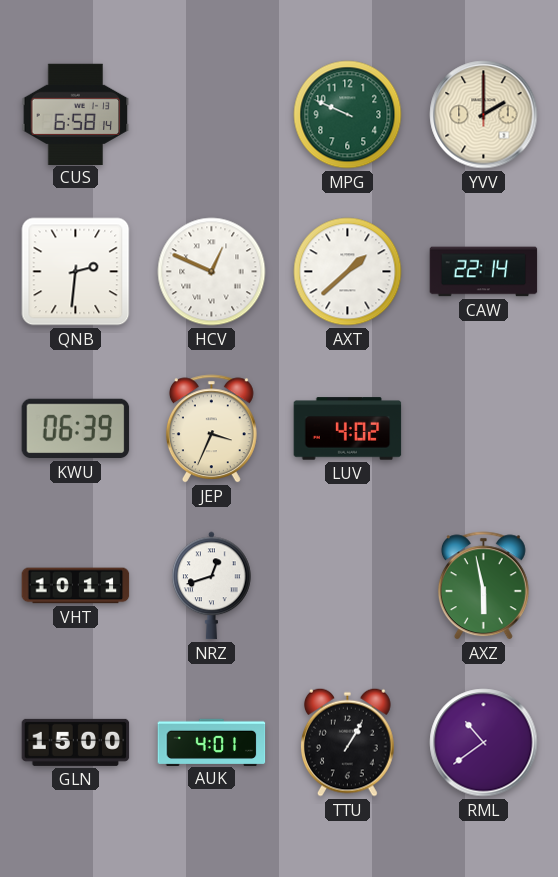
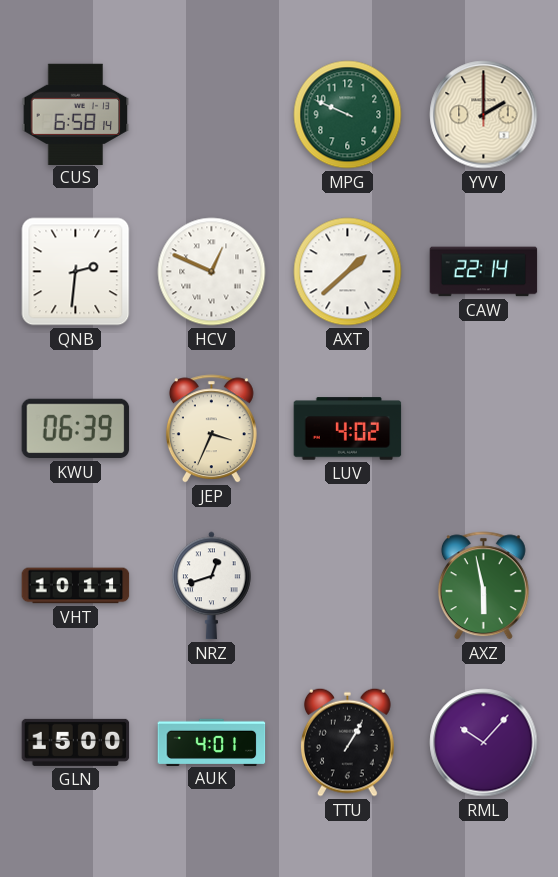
RML: 10:39 -> 10:07
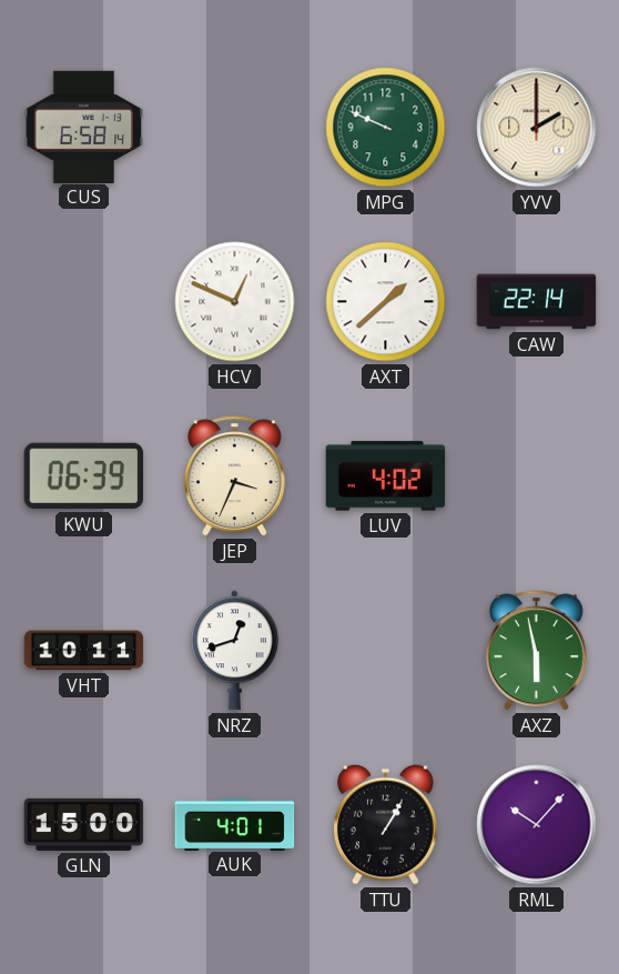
QNB: 2:31 -> none
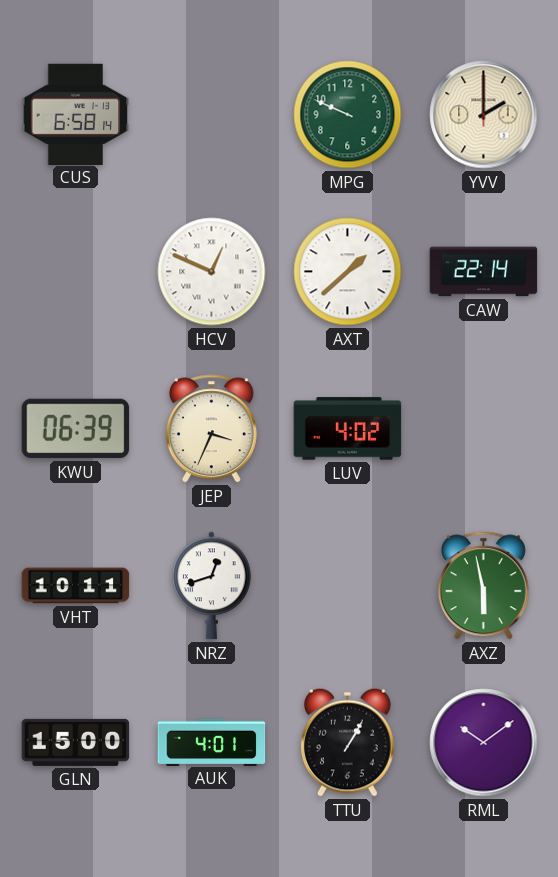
RML: 10:07 -> 10:09
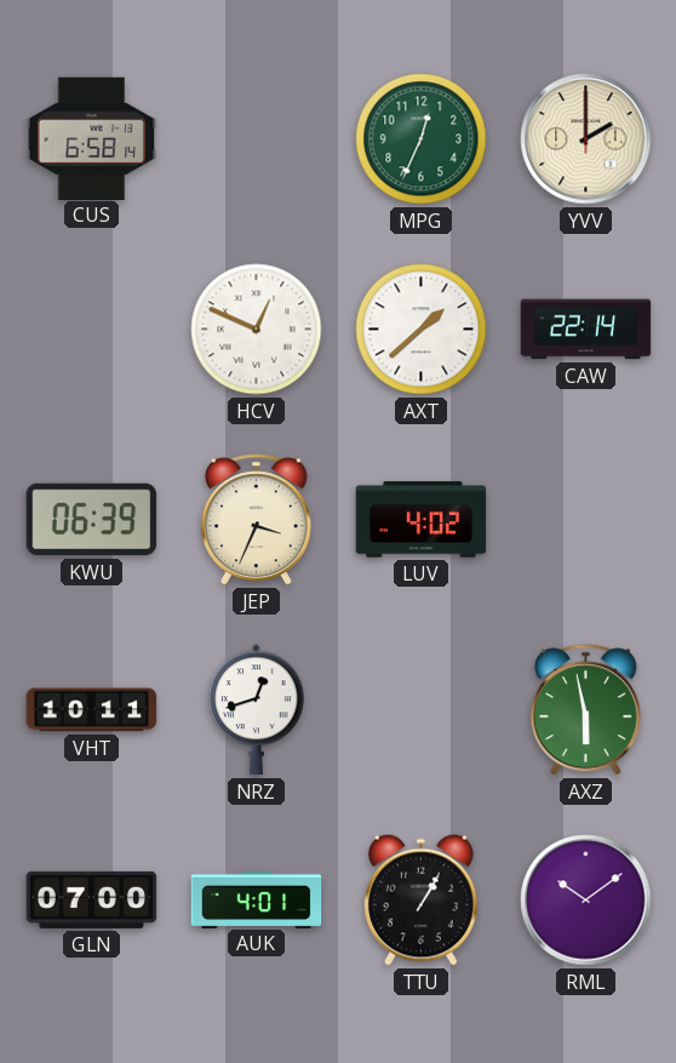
MPG: 9:49 -> 12:34
GLN: 15:00 -> 07:00
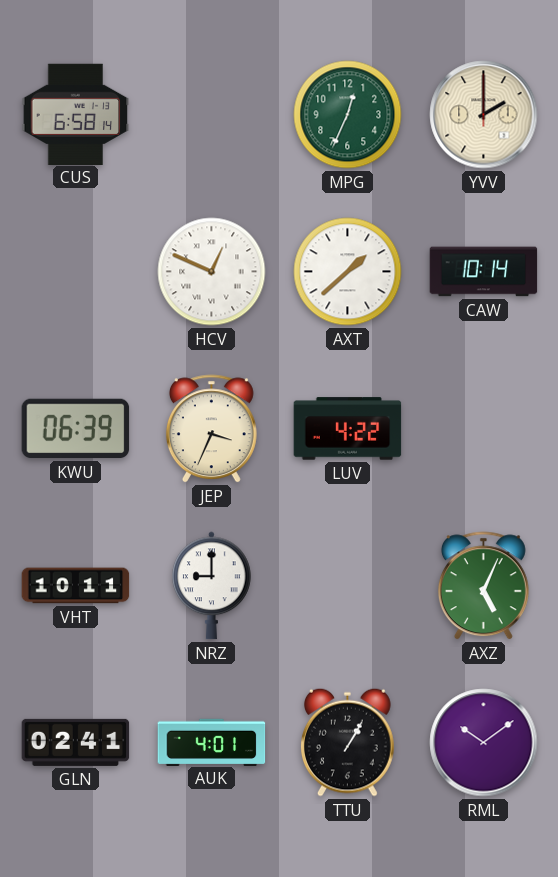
CAW: 22:14 -> 10:14
LUV: 4:02 -> 4:22
NRZ: 12:42 -> 9:00
AXZ: 5:58 -> 5:04
GLN: 07:00 -> 02:41
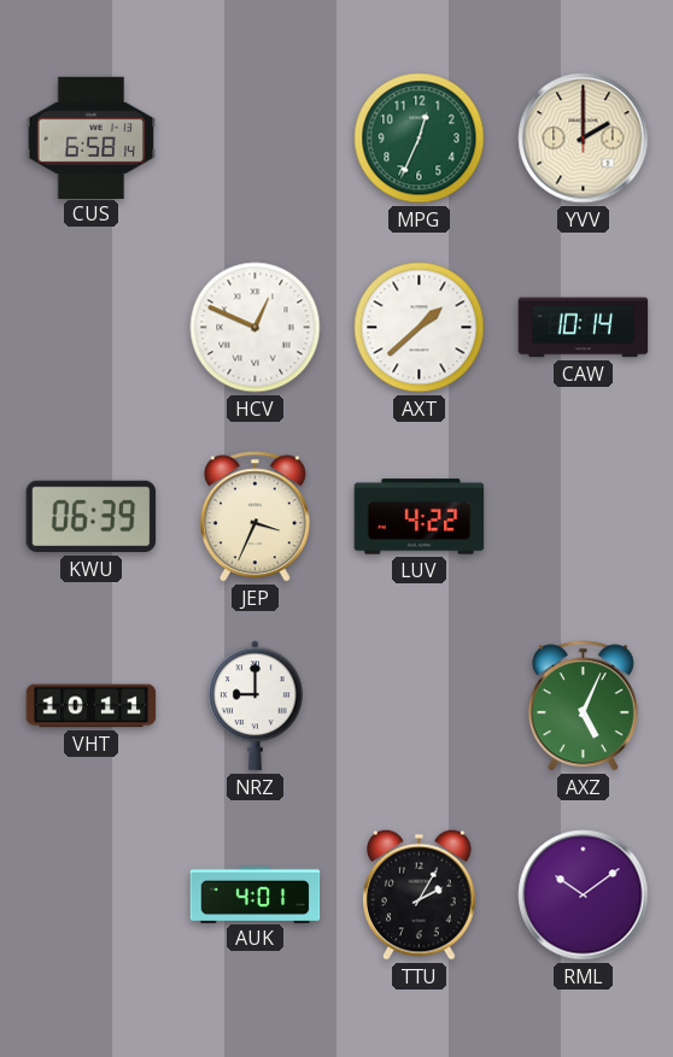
GLN: 02:41 -> none
TTU: 1:05 -> 2:05
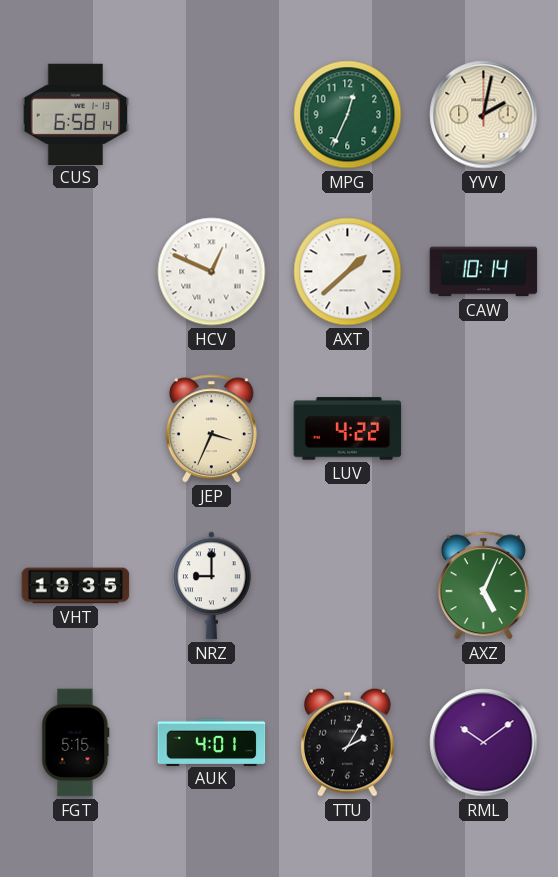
YVV: 2:00 -> 2:02
KWU: 06:39 -> none
VHT: 10:11 -> 19:35
FGT: none -> 5:15
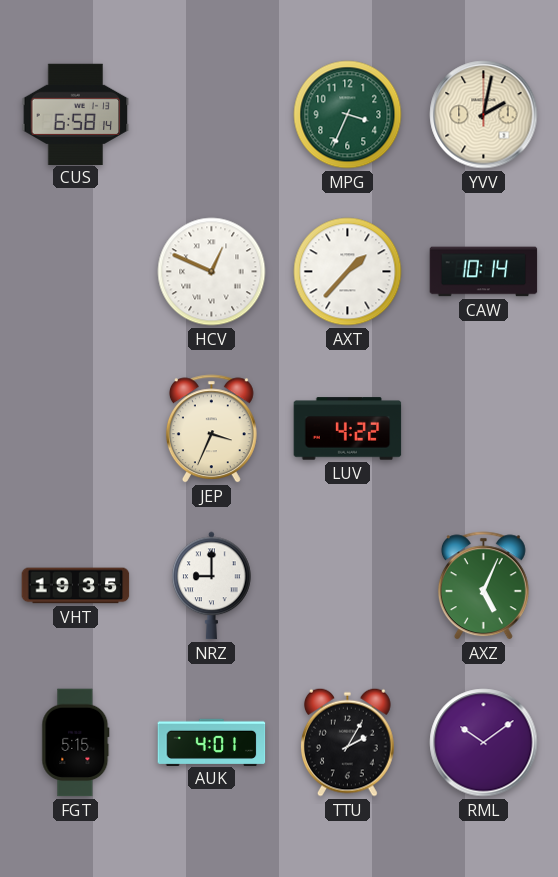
MPG: 12:34 -> 3:34
AXT: 1:38 -> 1:37
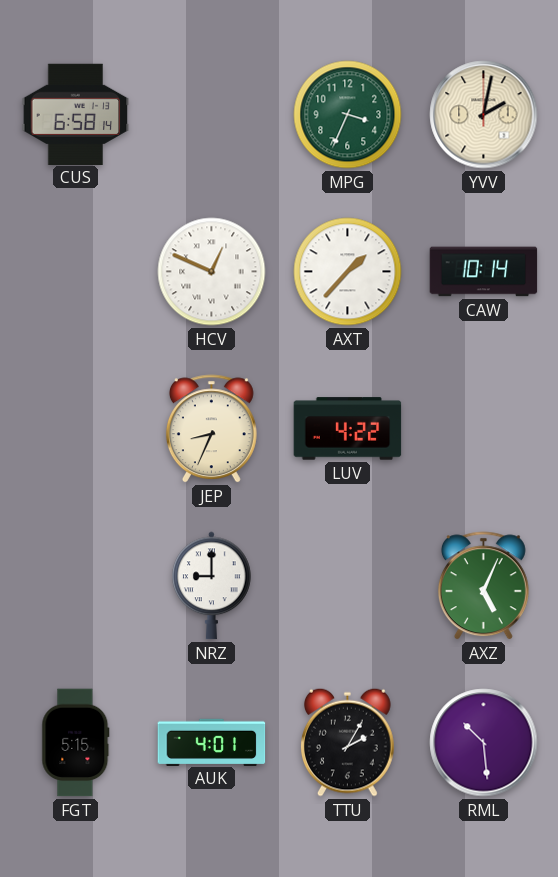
JEP: 3:34 -> 8:34
VHT: 19:35 -> none
RML: 10:09 -> 10:29
